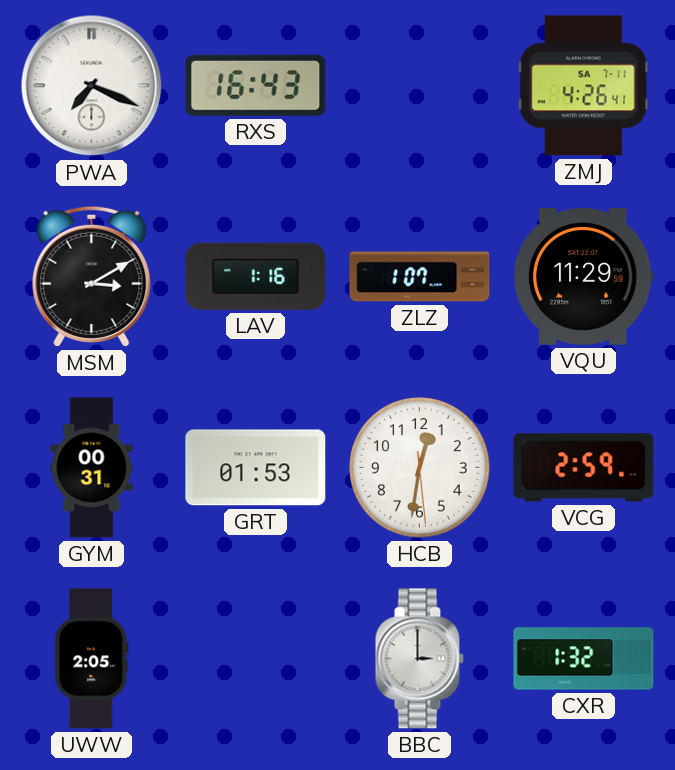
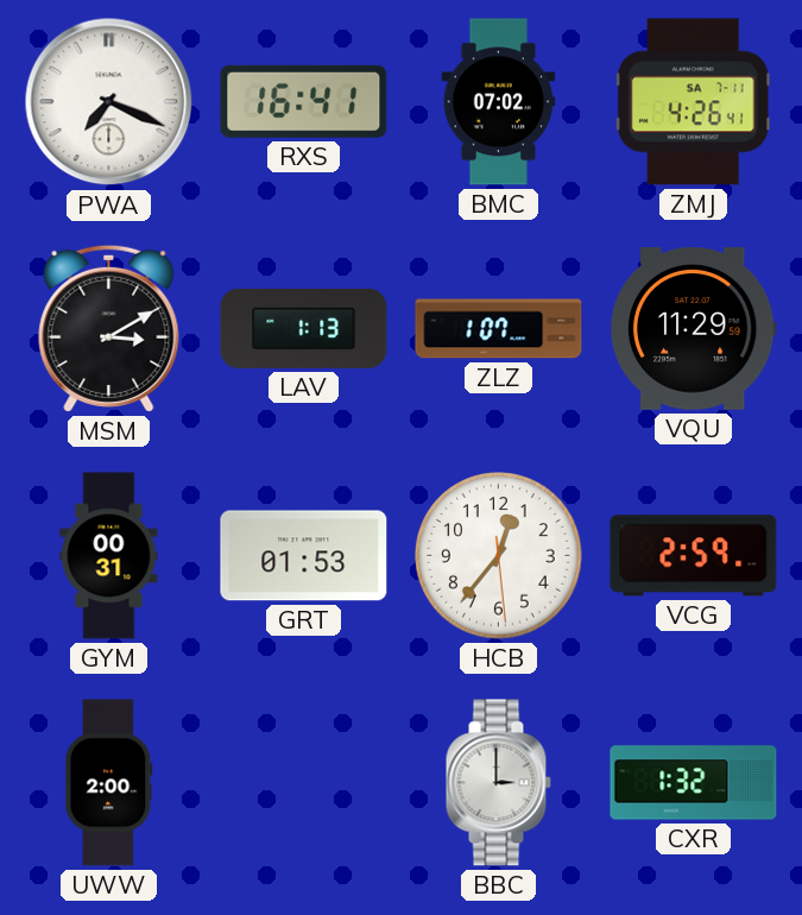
RXS: 16:43 -> 16:41
BMC: none -> 07:02
LAV: 1:16 -> 1:13
HCB: 12:31 -> 12:36
UWW: 2:05 -> 2:00
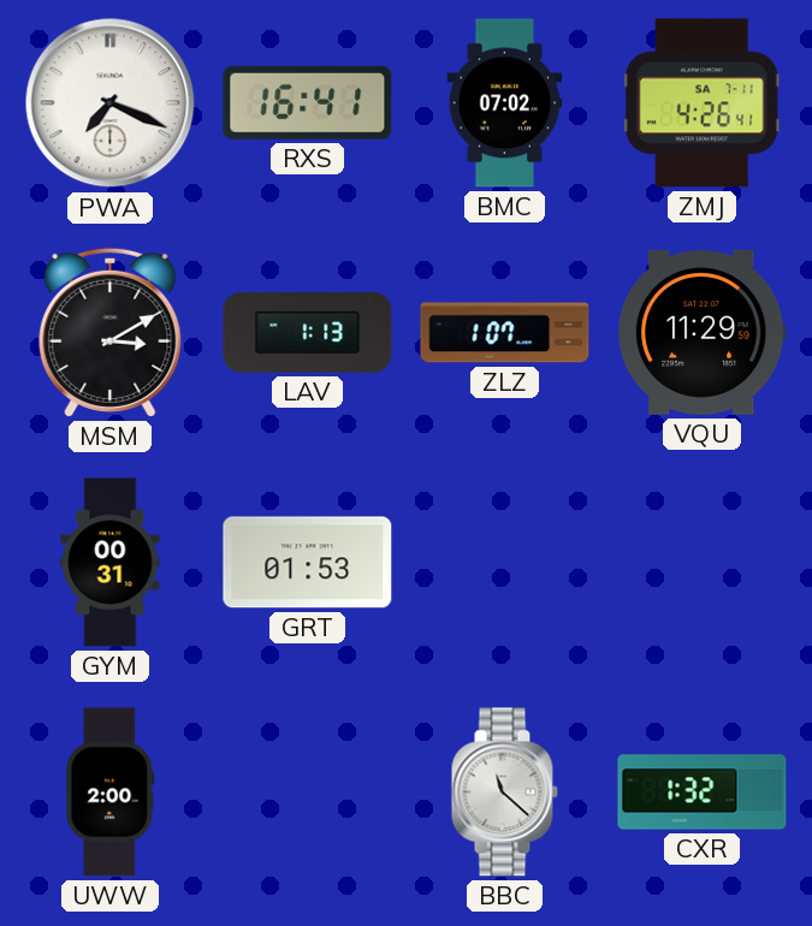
HCB: 12:36 -> none
VCG: 2:59 -> none
BBC: 3:00 -> 11:22
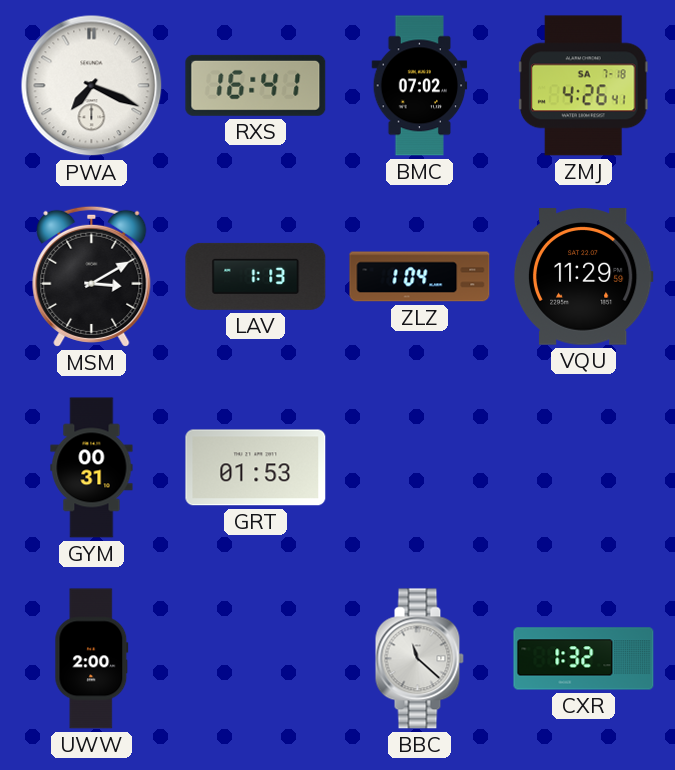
ZMJ date: SA 7-11 -> SA 7-18
ZLZ: 1:07 -> 1:04
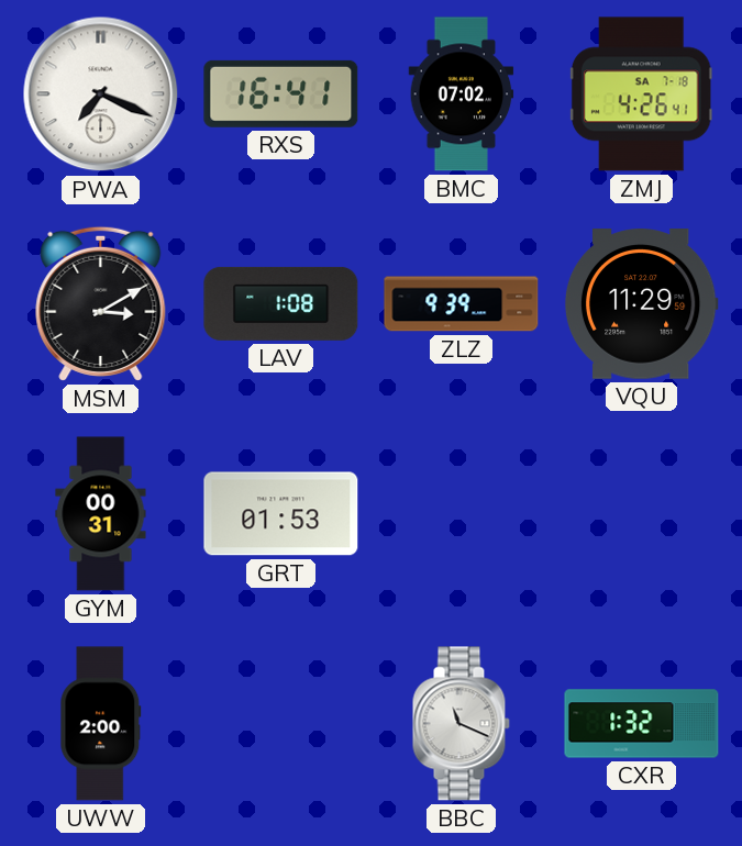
LAV: 1:13 -> 1:08
ZLZ: 1:04 -> 9:39
BBC: 11:22 -> 11:19
